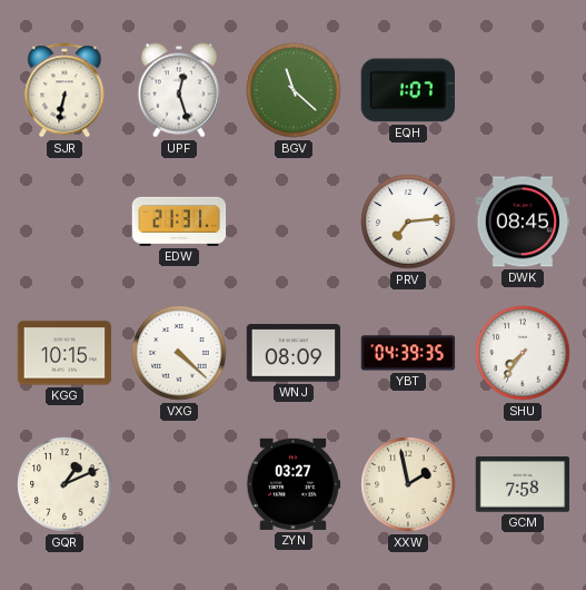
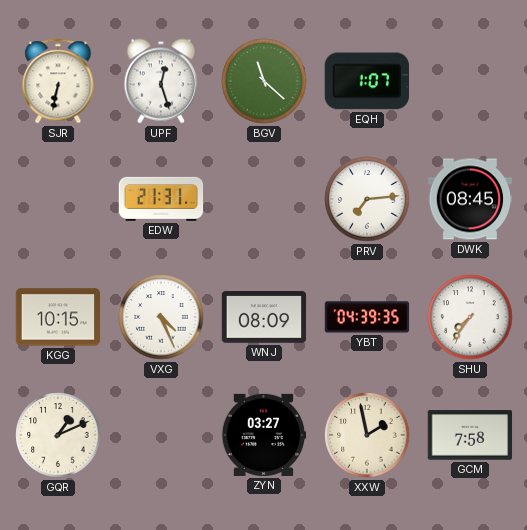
VXG: 4:22 -> 4:26
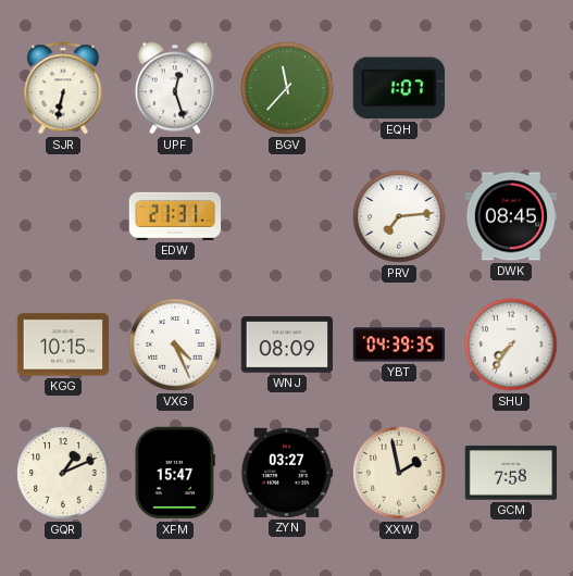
BGV: 11:22 -> 11:37
XFM: none -> 15:47
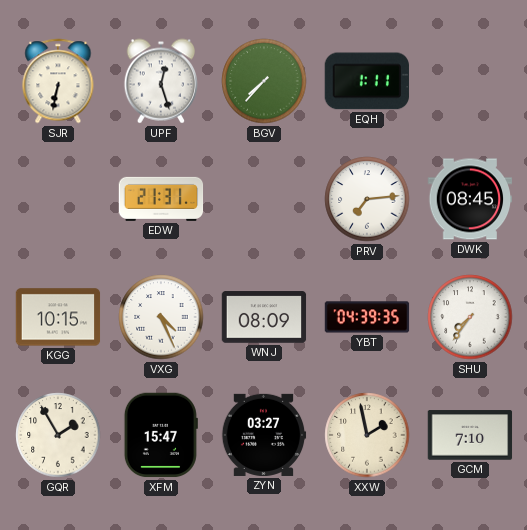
BGV: 11:37 -> 7:37
EQH: 1:07 -> 1:11
GQR: 1:11 -> 1:55
GCM: 7:58 -> 7:10
